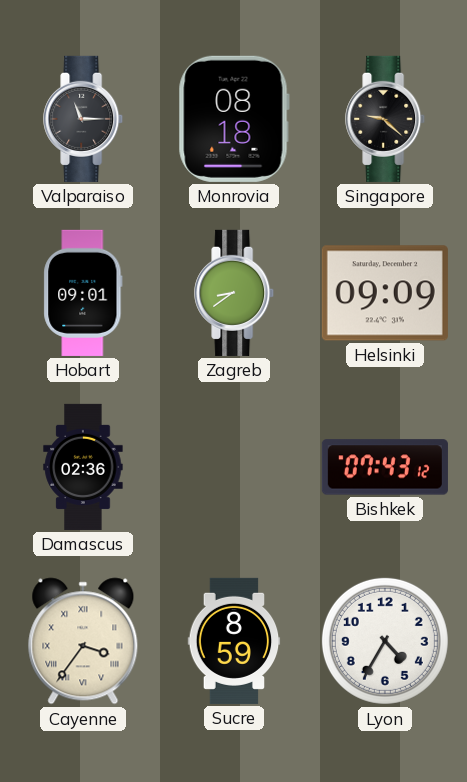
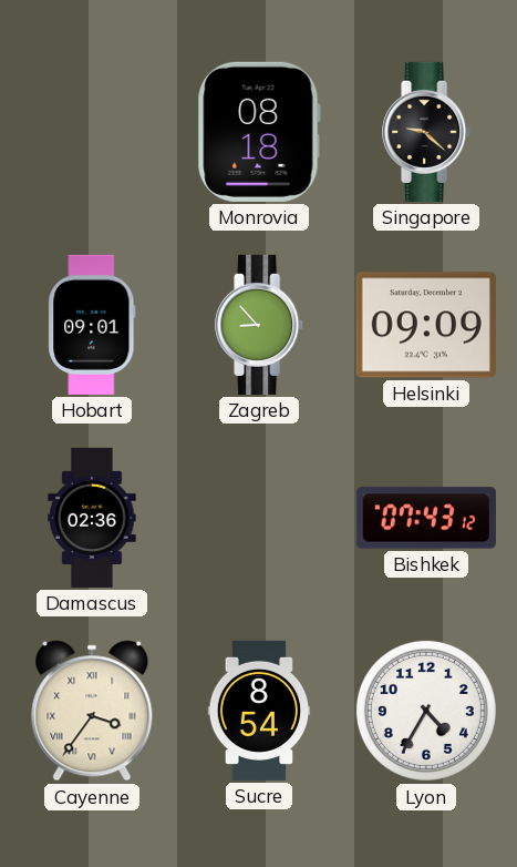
Valparaiso: 11:15 -> none
Zagreb: 8:39 -> 8:53
Sucre: 8:59 -> 8:54
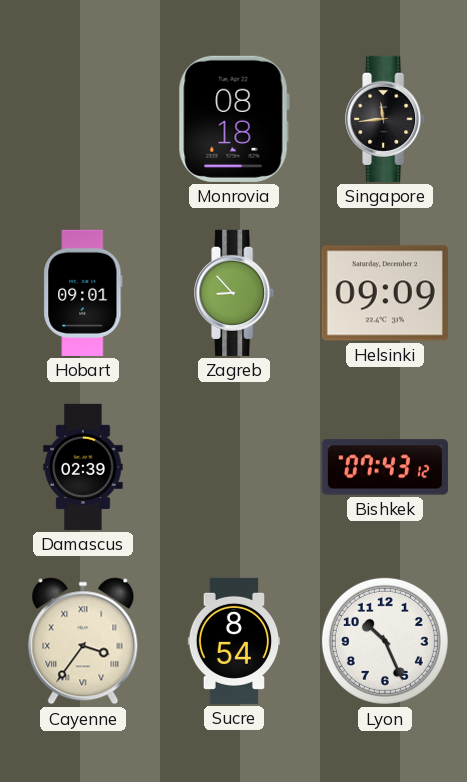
Singapore: 9:22 -> 11:44
Damascus: 02:36 -> 02:39
Lyon: 4:35 -> 10:26
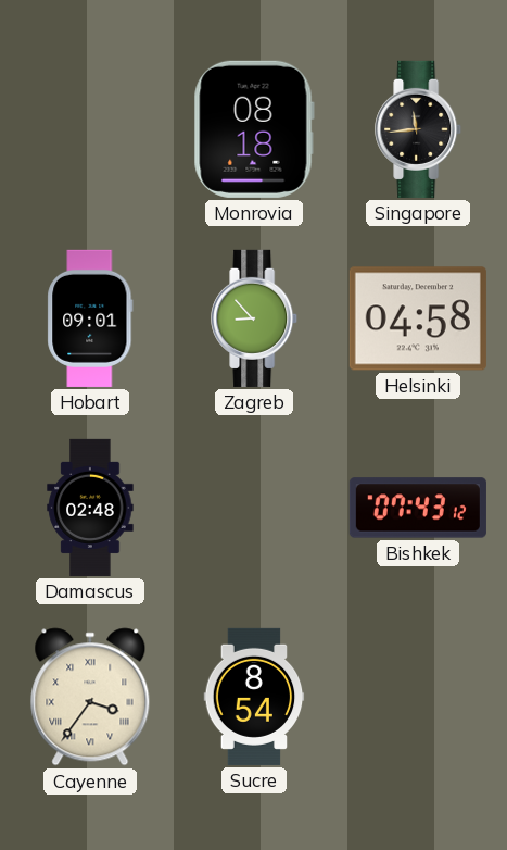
Helsinki: 09:09 -> 04:58
Damascus: 02:39 -> 02:48
Lyon: 10:26 -> none
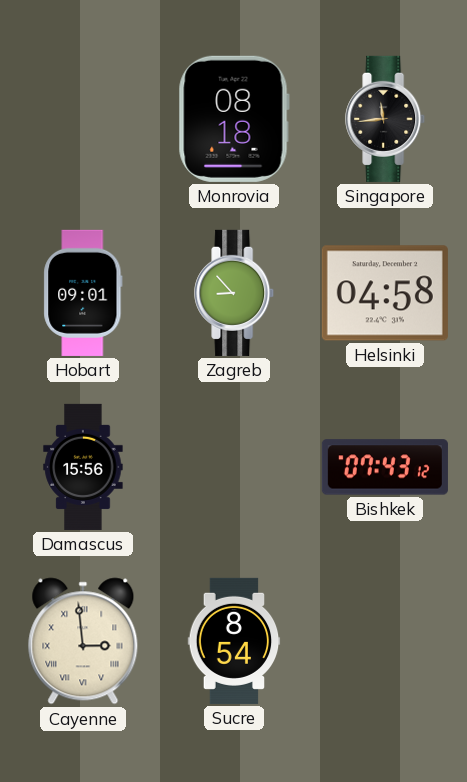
Damascus: 02:48 -> 15:56
Cayenne: 3:36 -> 2:59
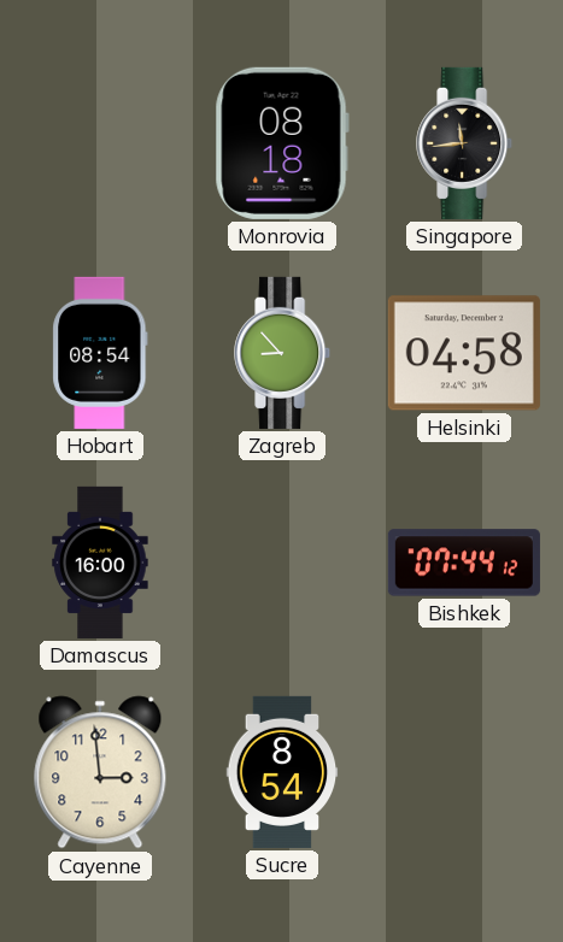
Hobart: 09:01 -> 08:54
Damascus: 15:56 -> 16:00
Bishkek: 07:43 -> 07:44
Cayenne numerals: Roman -> Arabic
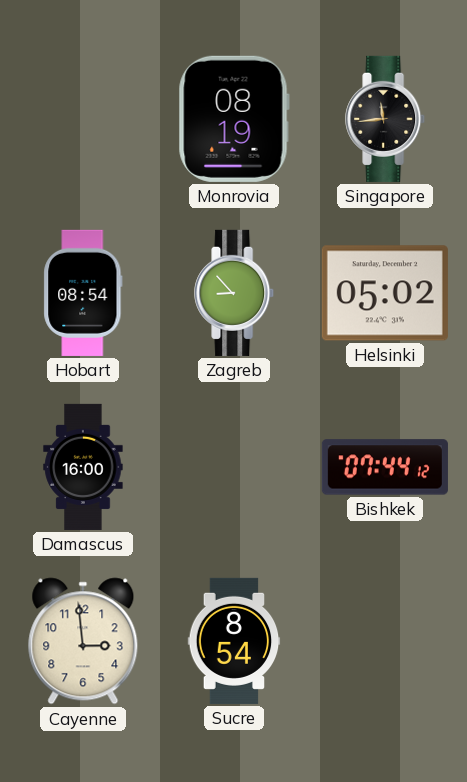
Monrovia: 08:18 -> 08:19
Helsinki: 04:58 -> 05:02
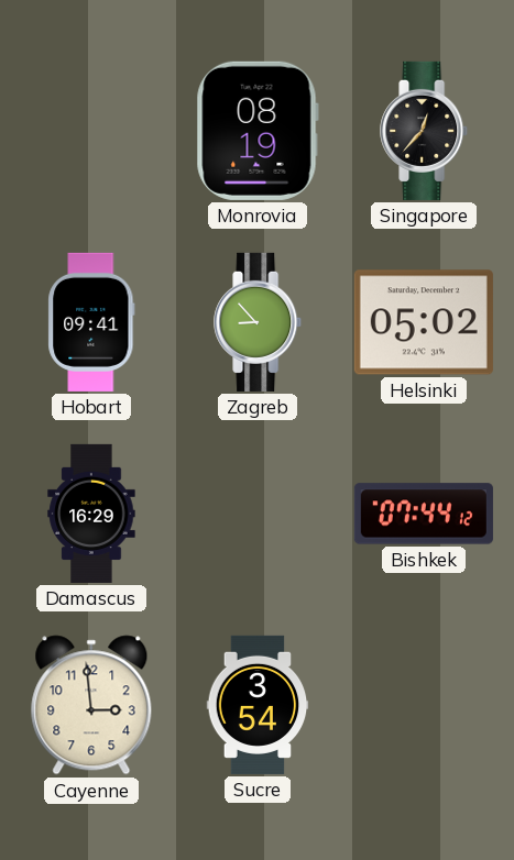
Singapore: 11:44 -> 12:37
Hobart: 08:54 -> 09:41
Damascus: 16:00 -> 16:29
Sucre: 8:54 -> 3:54
